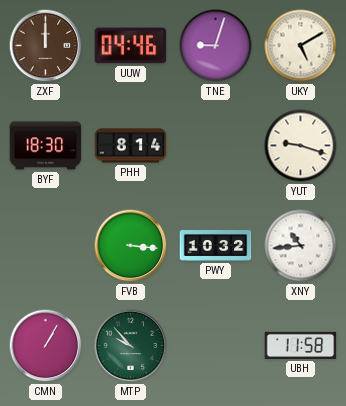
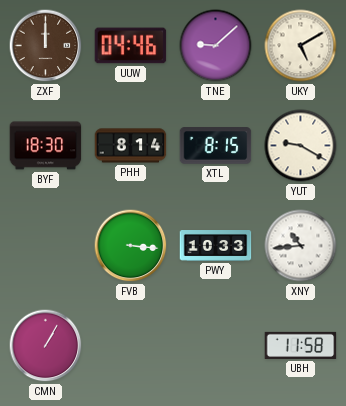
TNE: 9:03 -> 9:08
XTL: none -> 8:15
YUT: 9:18 -> 9:20
PWY: 10:32 -> 10:33
MTP: 9:53 -> none
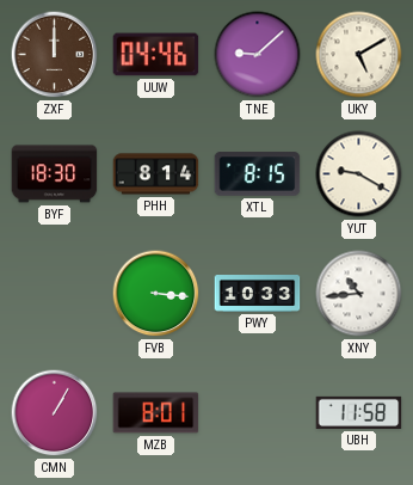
MZB: none -> 8:01
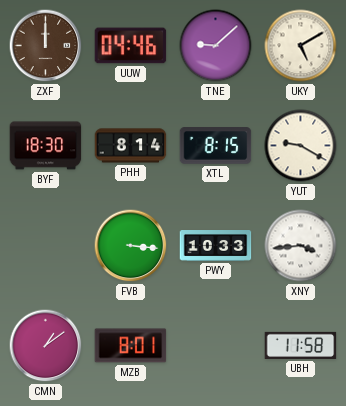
XNY: 10:44 -> 3:44
CMN: 1:05 -> 1:09
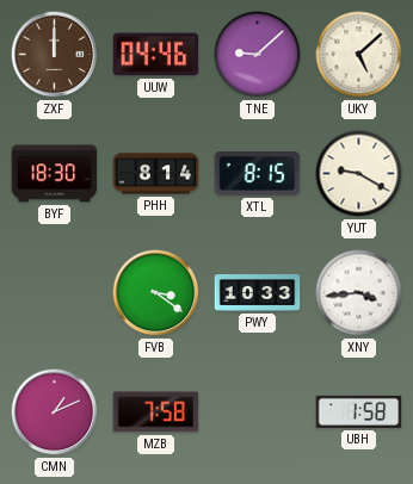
UKY: 5:10 -> 5:08
FVB: 3:16 -> 3:21
CMN: 1:09 -> 1:11
MZB: 8:01 -> 7:58
UBH: 11:58 -> 1:58
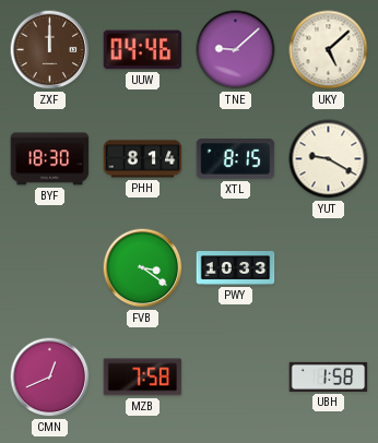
XNY: 3:44 -> none
CMN: 1:11 -> 12:41
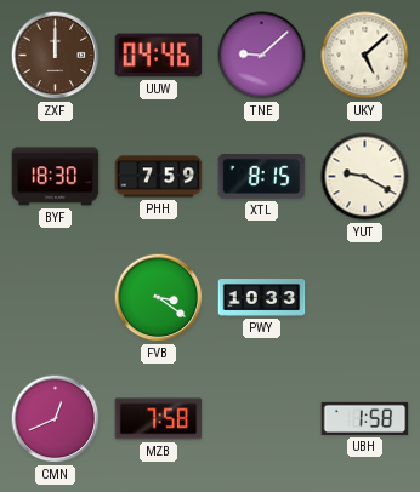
PHH: 8:14 -> 7:59
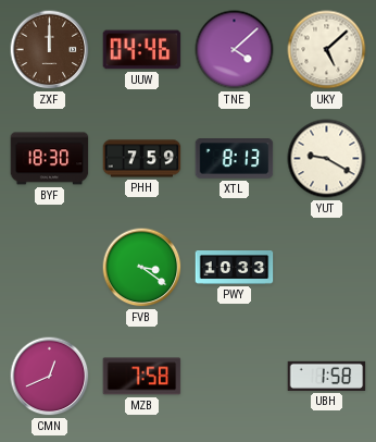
TNE: 9:08 -> 4:08
XTL: 8:15 -> 8:13
